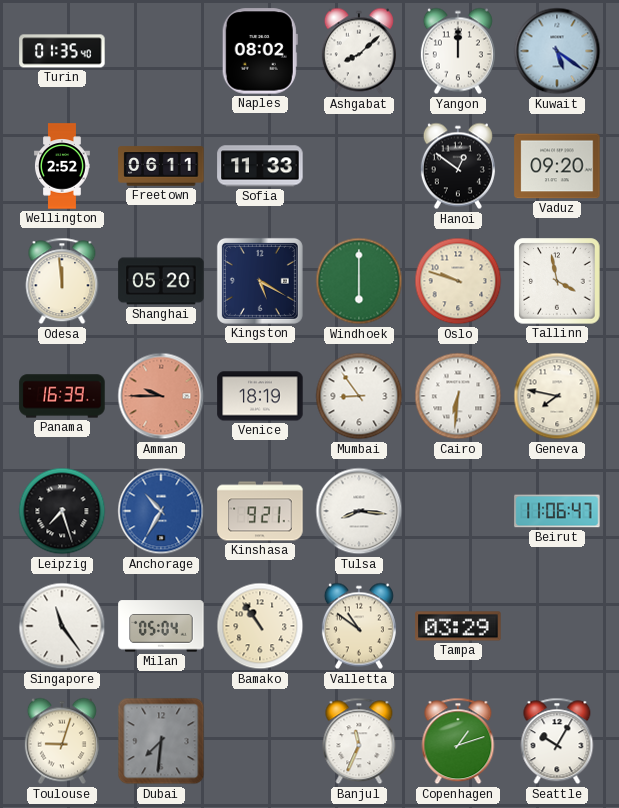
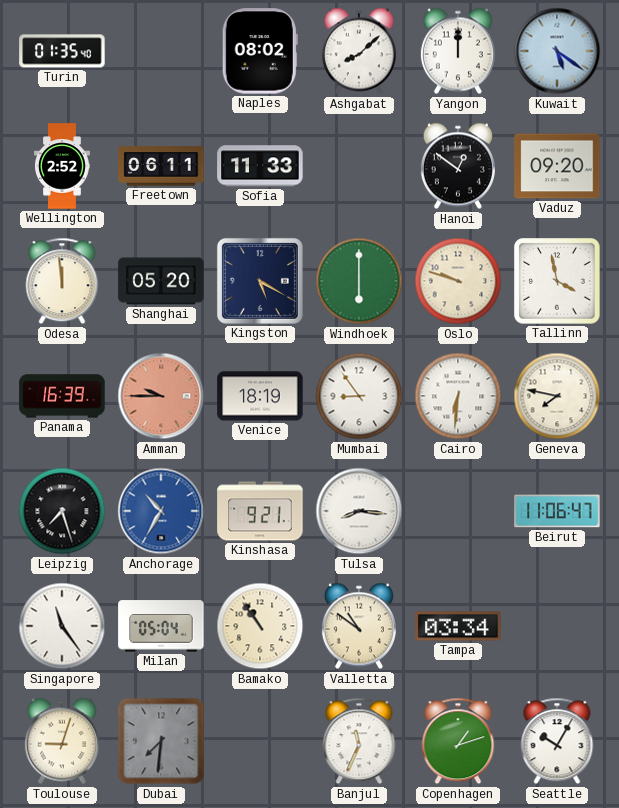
Tampa: 03:29 -> 03:34
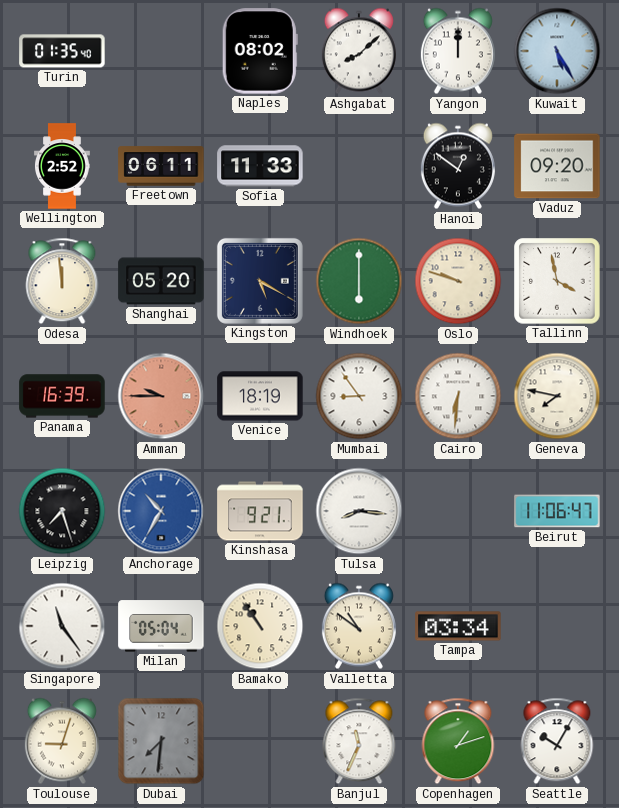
Kuwait: 5:21 -> 5:25
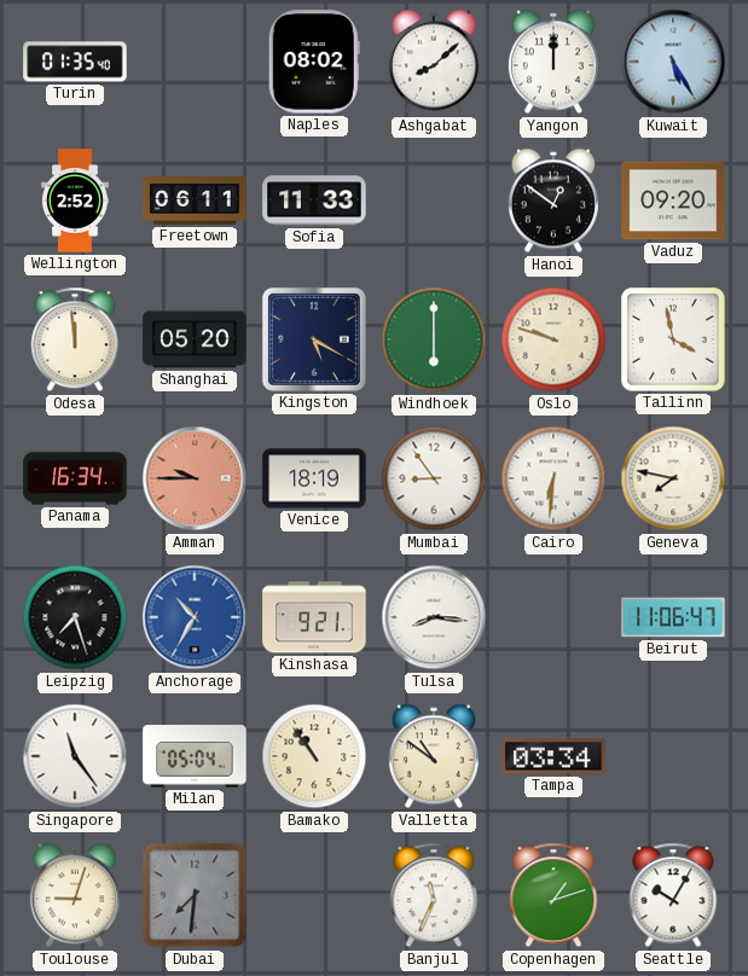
Panama: 16:39 -> 16:34
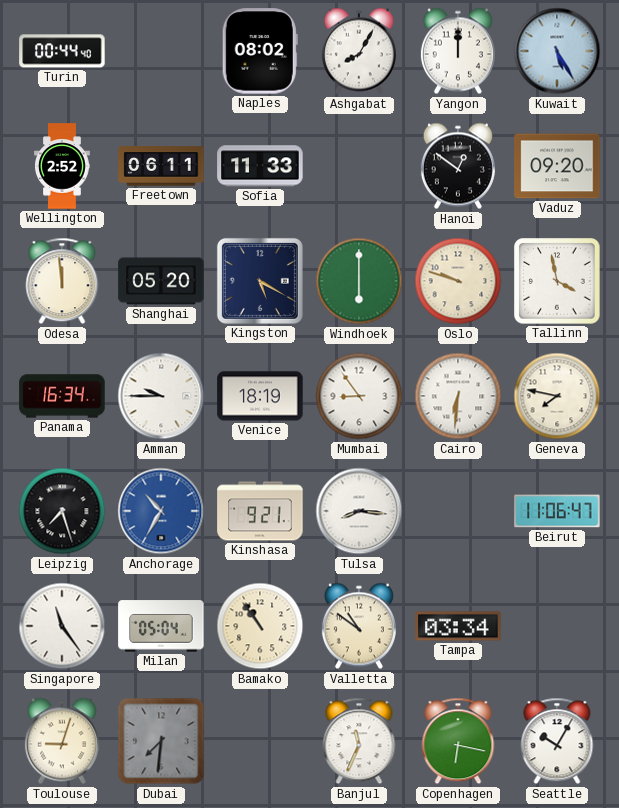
Turin: 01:35 -> 00:44
Ashgabat: 8:08 -> 8:05
Amman dial: salmon -> white
Copenhagen: 1:12 -> 6:17
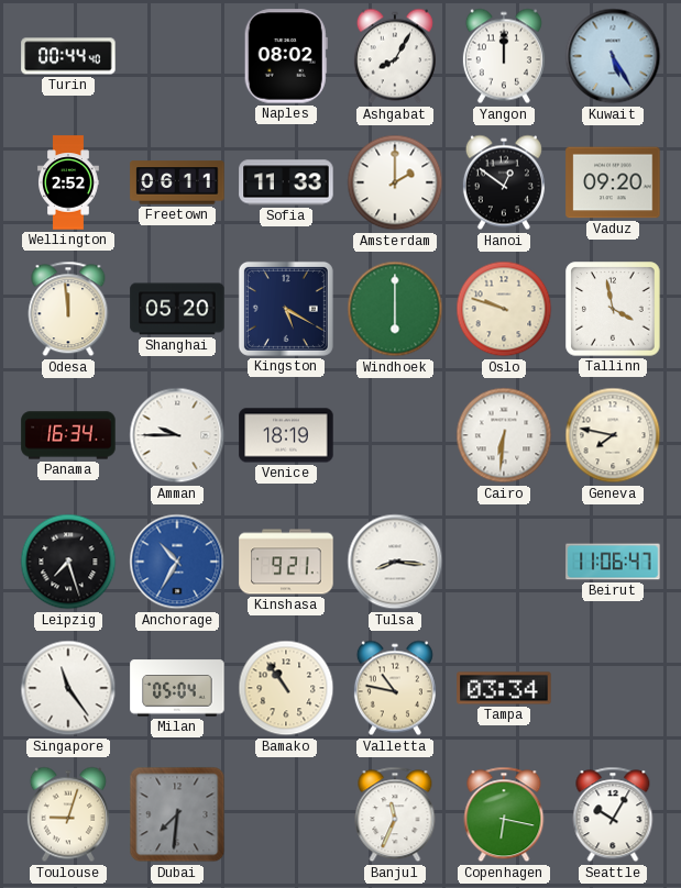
Amsterdam: none -> 2:00
Mumbai: 8:54 -> none
Valletta: 10:51 -> 10:47
